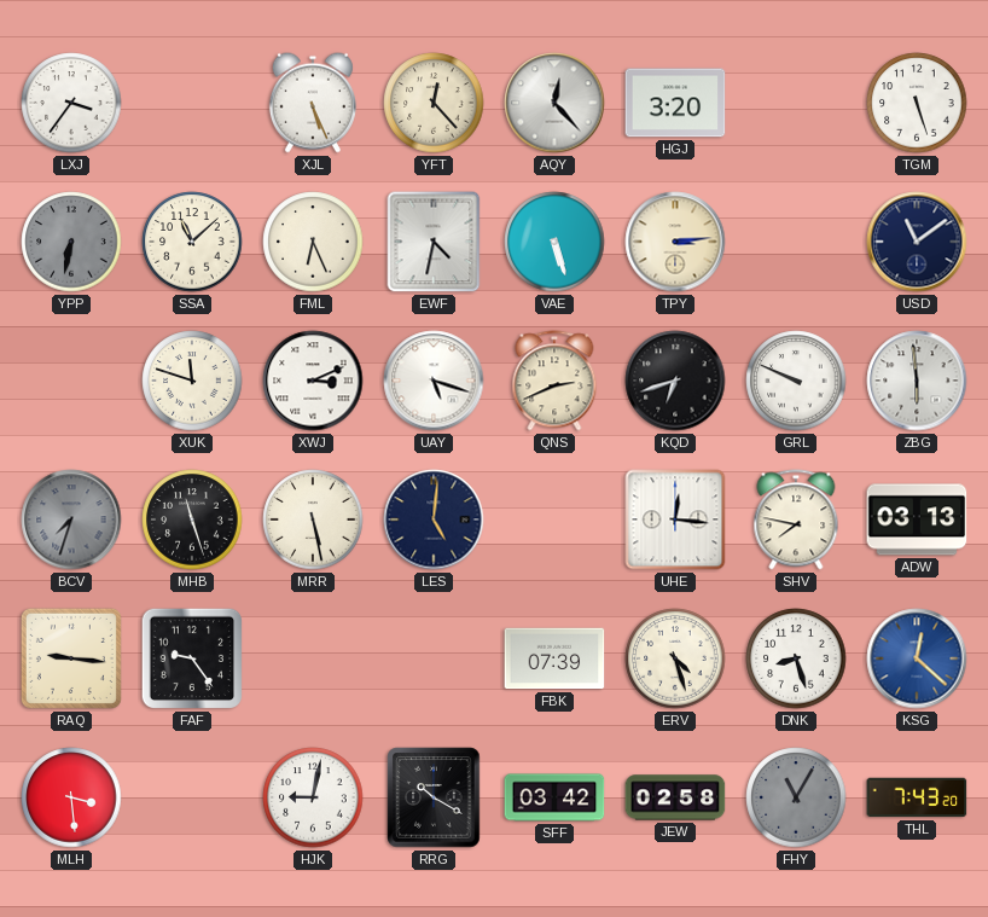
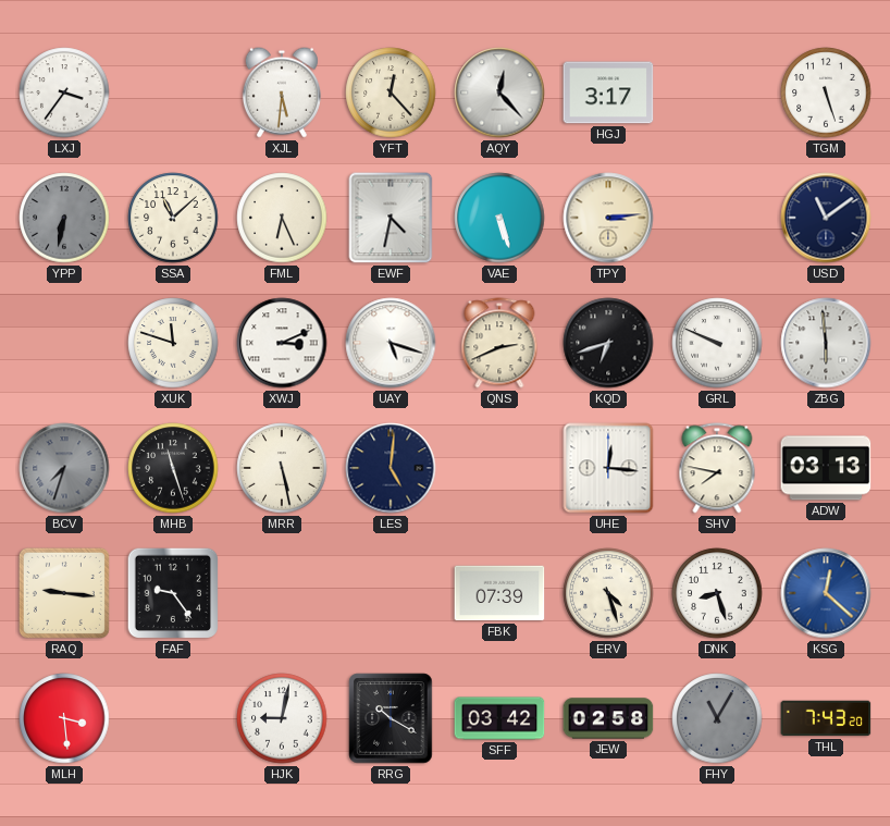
XJL: 5:26 -> 5:31
HGJ: 3:20 -> 3:17
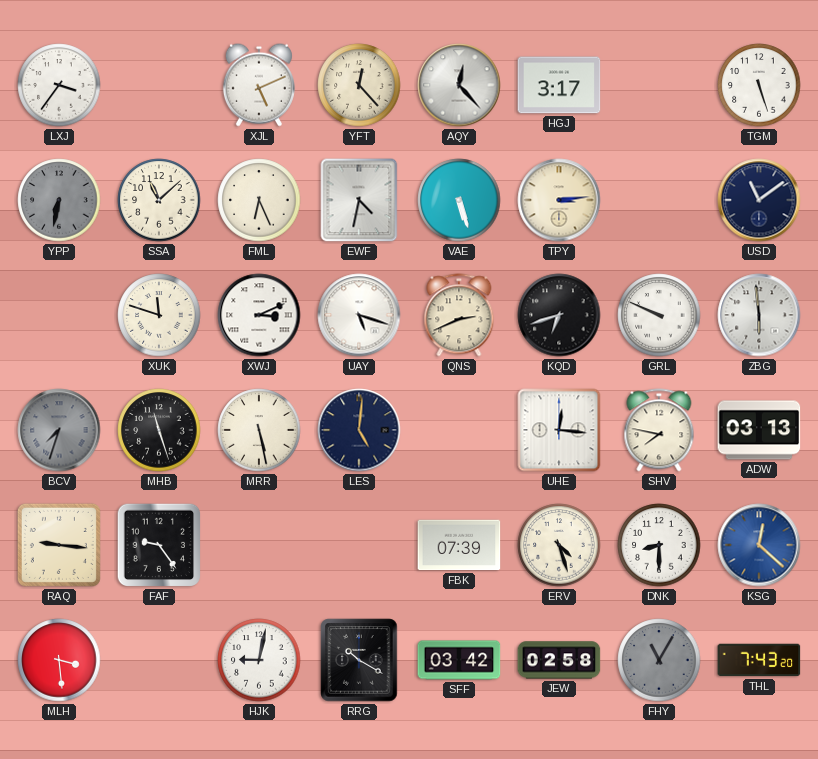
XJL: 5:31 -> 5:11
DNK: 8:27 -> 8:30
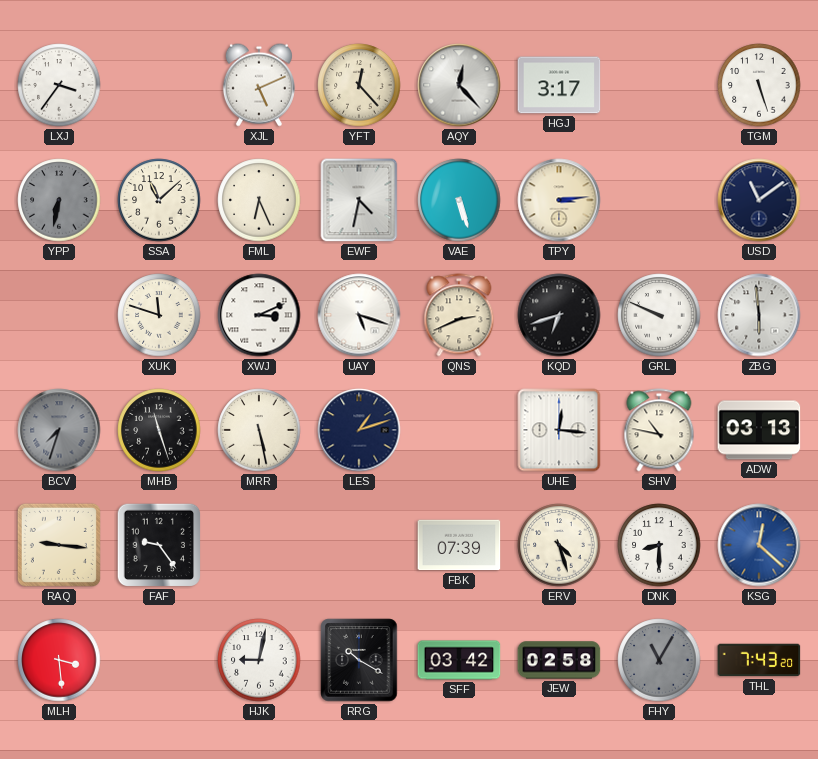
LES: 5:01 -> 1:12
SHV: 7:47 -> 10:47
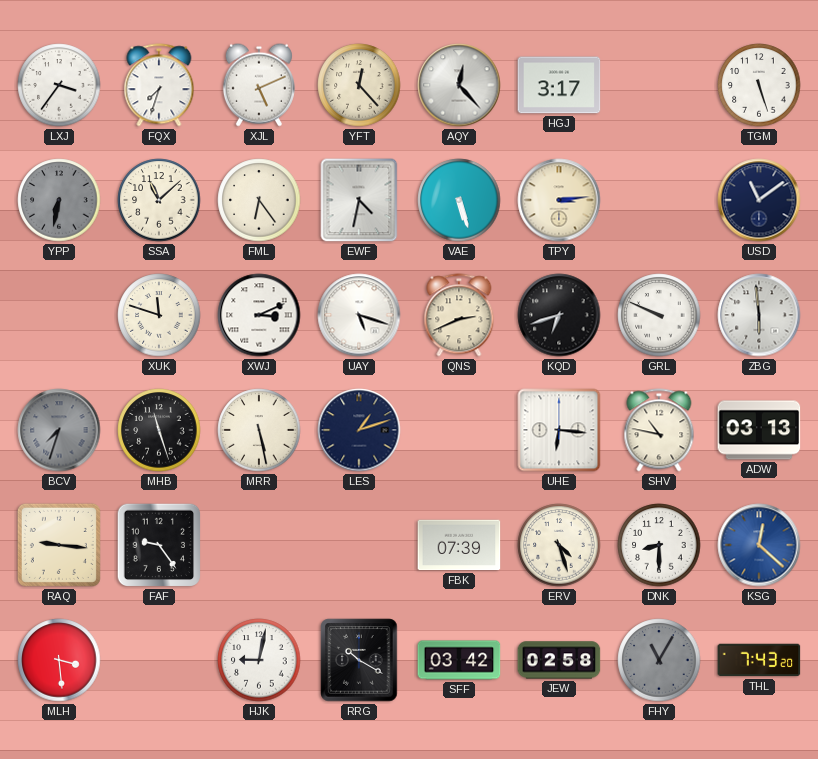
FQX: none -> 7:33
FML: 6:26 -> 6:24
UHE: 12:16 -> 6:16
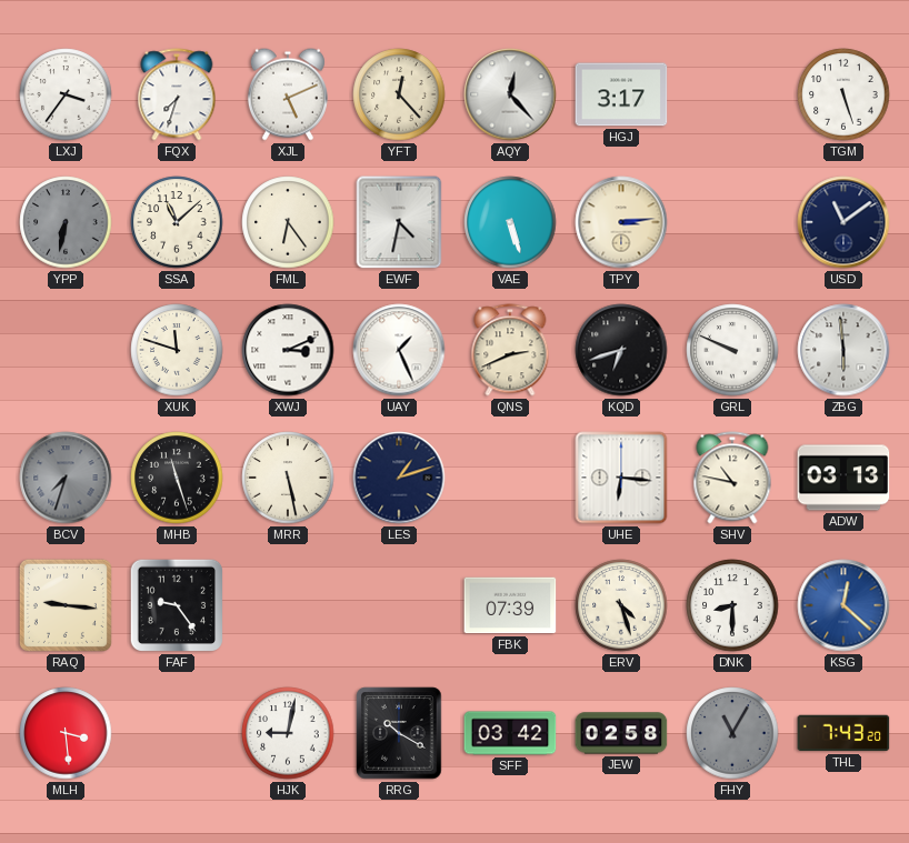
UAY: 5:18 -> 1:26
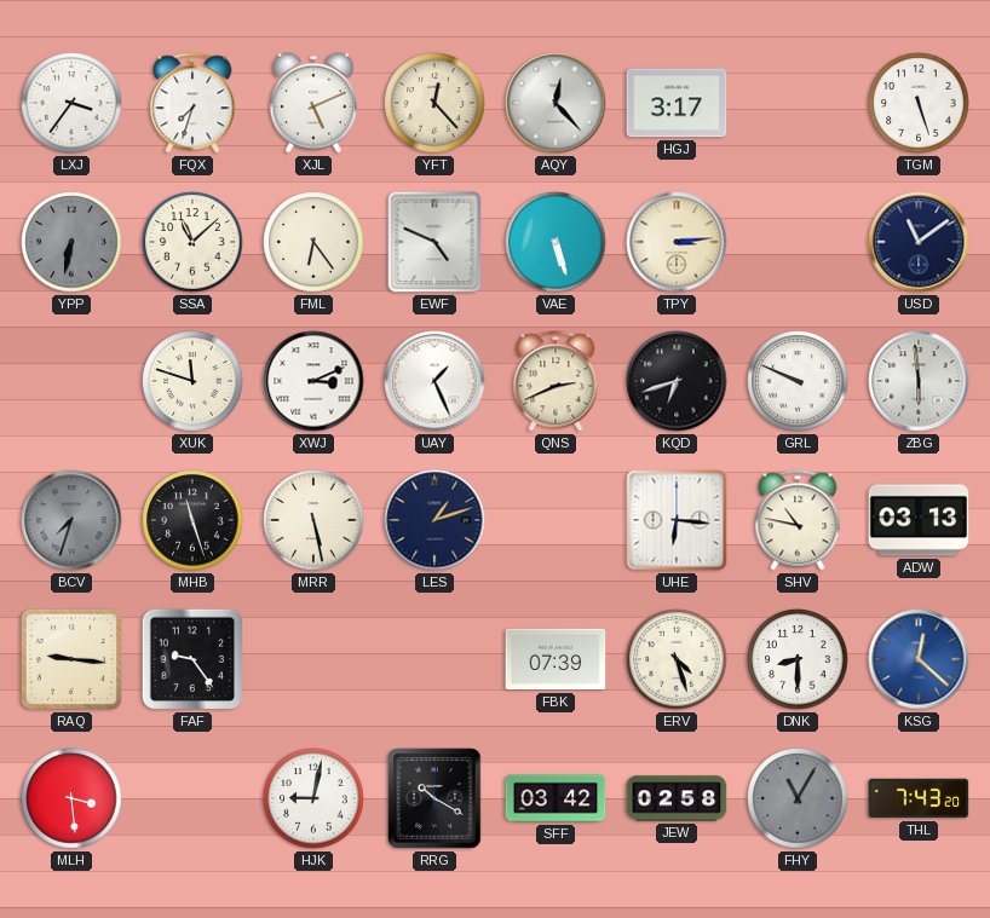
EWF: 4:32 -> 4:49
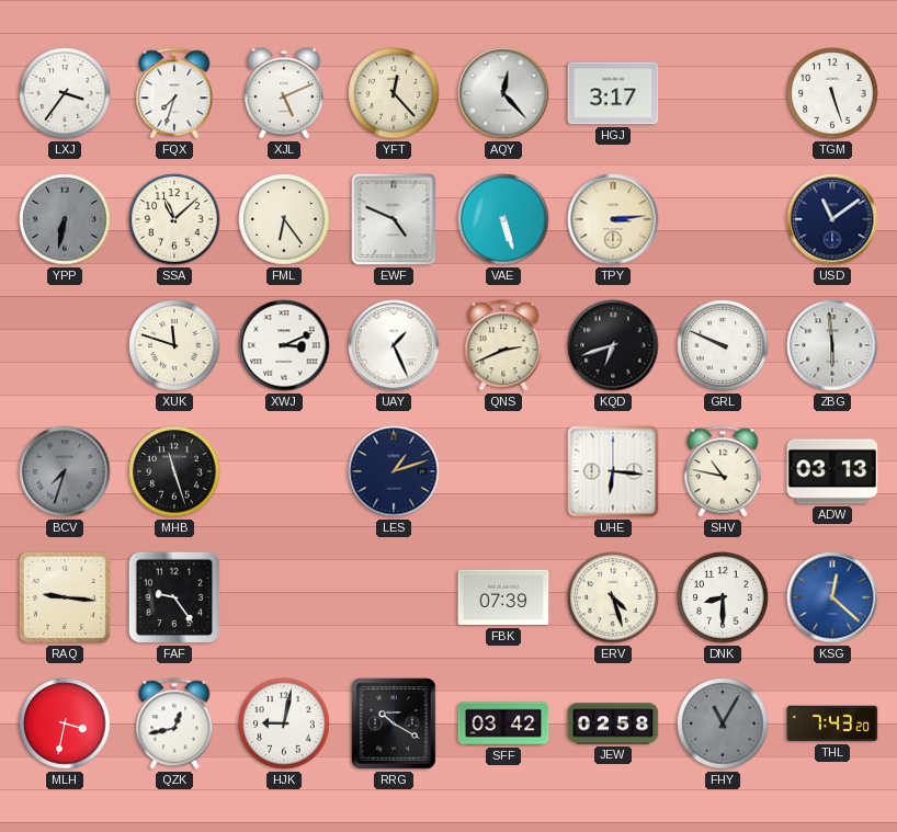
MRR: 5:28 -> none
MLH: 3:29 -> 3:32
QZK: none -> 12:43
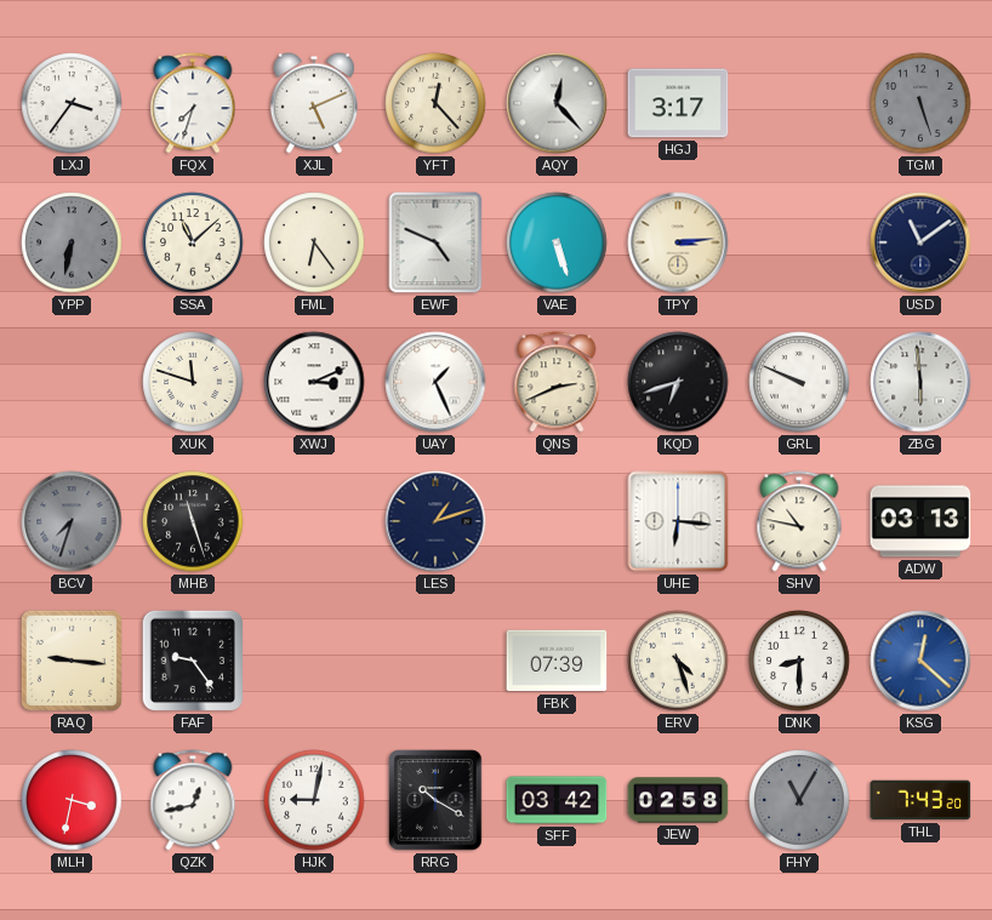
TGM dial: white -> grey
